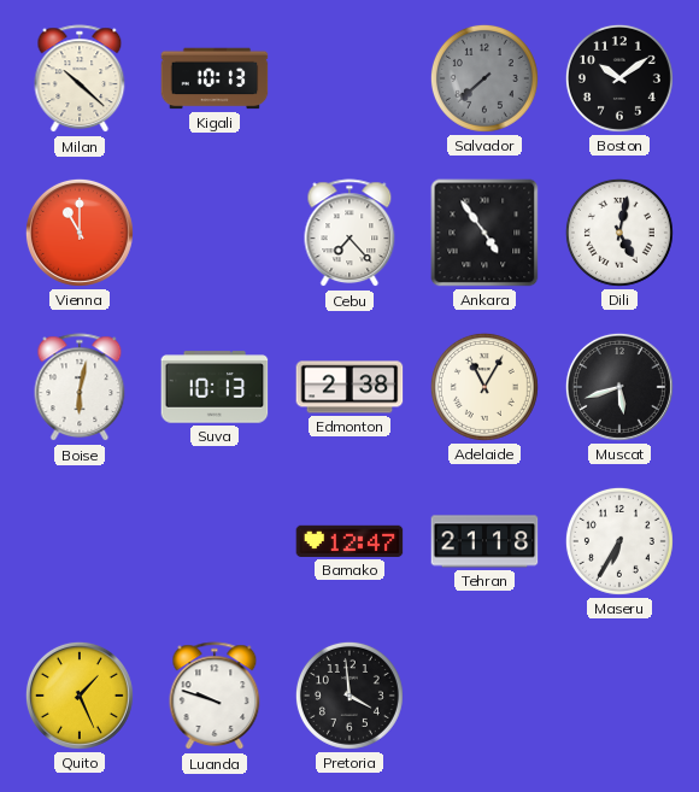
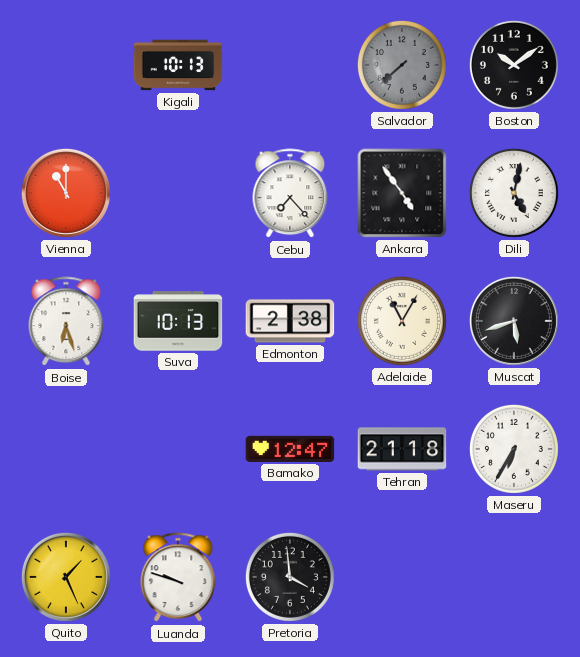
Milan: 10:22 -> none
Boise: 6:02 -> 6:27
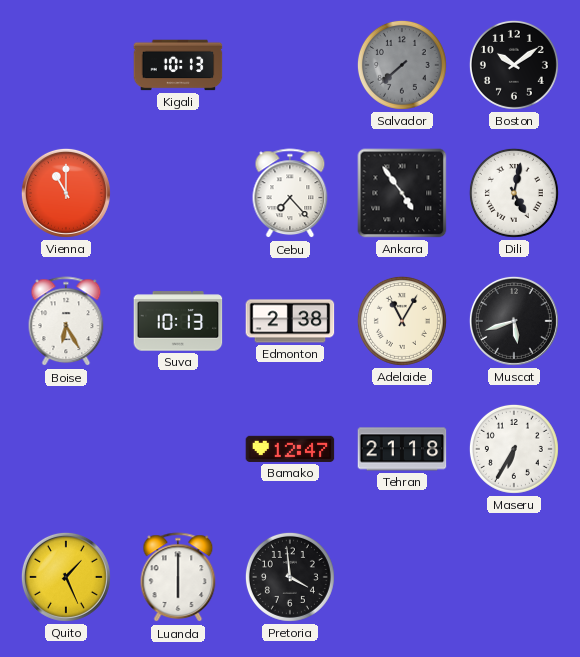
Boise: 6:27 -> 6:25
Luanda: 9:48 -> 6:00
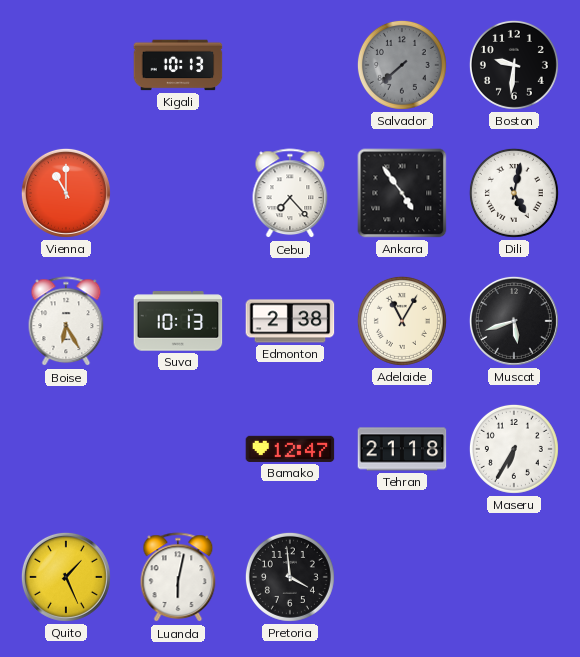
Boston: 10:09 -> 9:31
Luanda: 6:00 -> 6:02
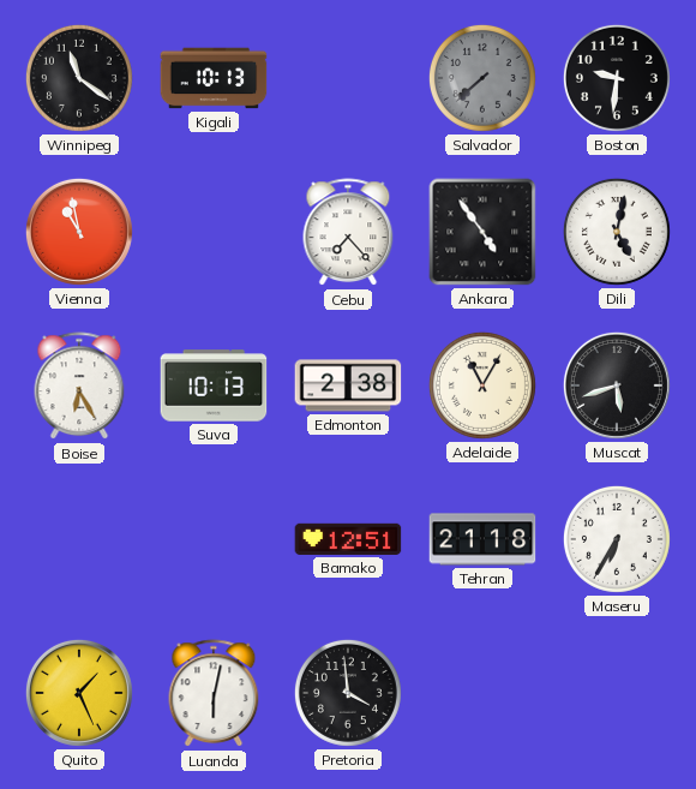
Winnipeg: none -> 11:21
Vienna: 11:00 -> 10:58
Bamako: 12:47 -> 12:51
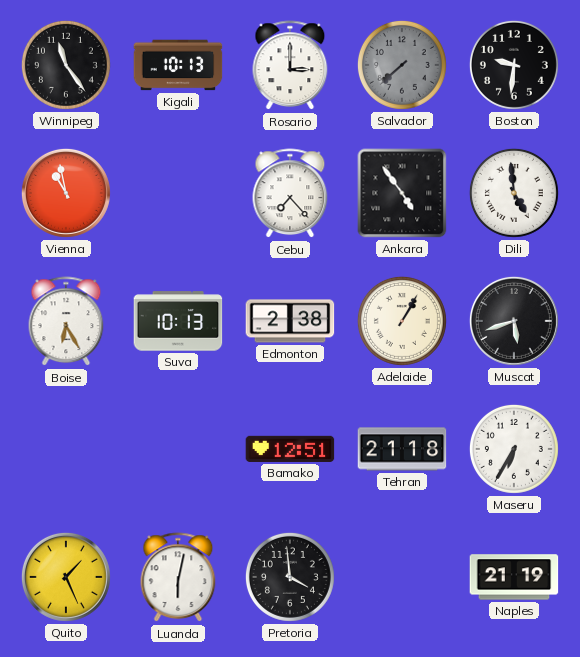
Winnipeg: 11:21 -> 11:24
Rosario: none -> 3:00
Dili: 5:02 -> 4:59
Adelaide: 11:05 -> 1:05
Naples: none -> 21:19
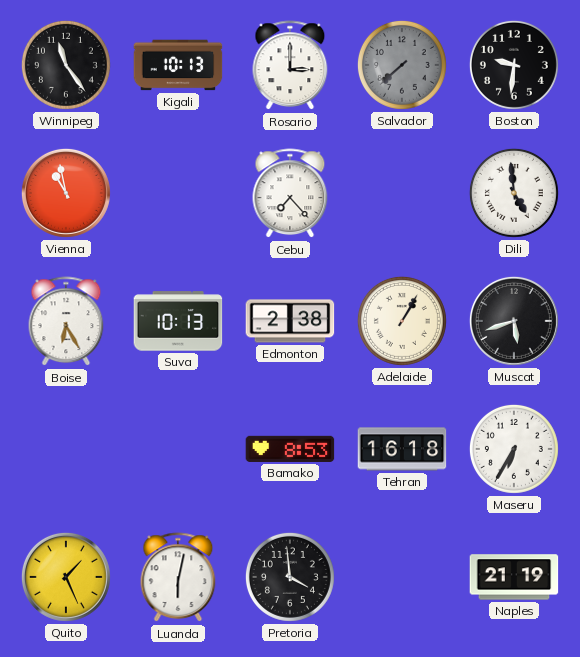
Ankara: 4:54 -> none
Bamako: 12:51 -> 8:53
Tehran: 21:18 -> 16:18
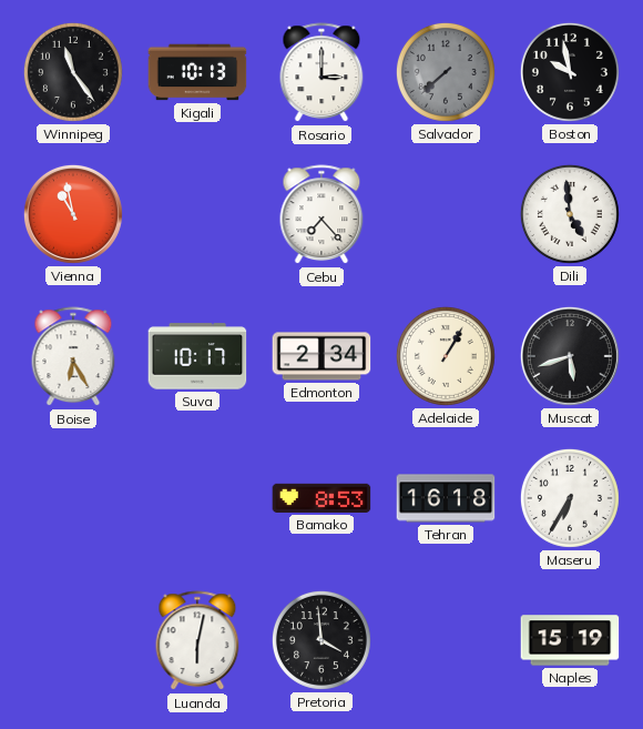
Boston: 9:31 -> 9:58
Suva: 10:13 -> 10:17
Edmonton: 2:38 -> 2:34
Quito: 1:26 -> none
Naples: 21:19 -> 15:19
